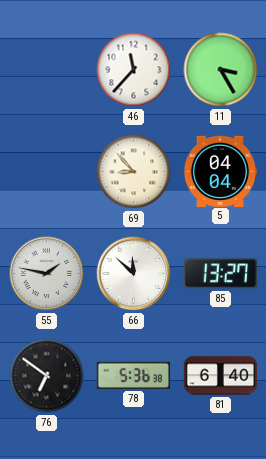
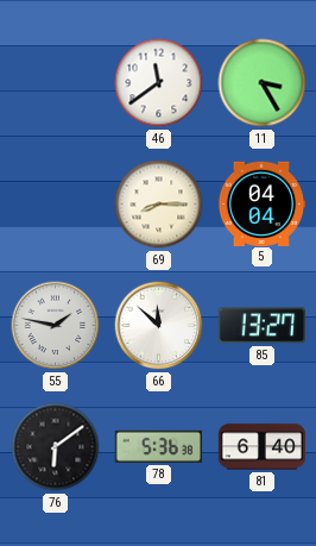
46: 11:37 -> 11:39
69: 8:53 -> 8:15
76: 6:51 -> 6:09
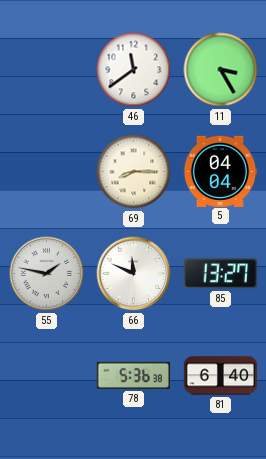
66: 11:52 -> 11:49
76: 6:09 -> none
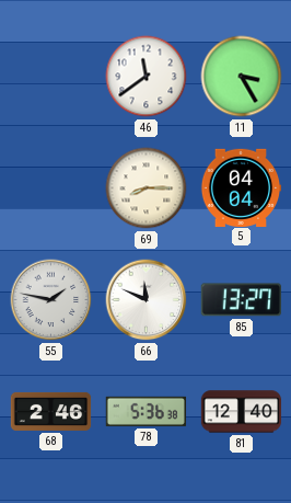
68: none -> 2:46
81: 6:40 -> 12:40
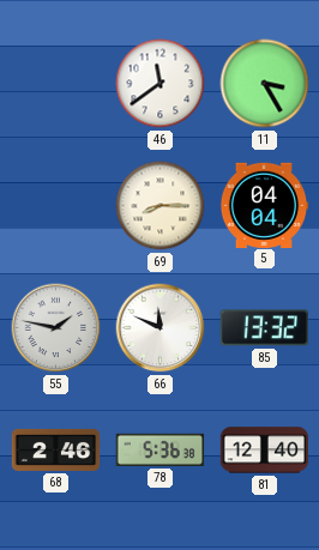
85: 13:27 -> 13:32
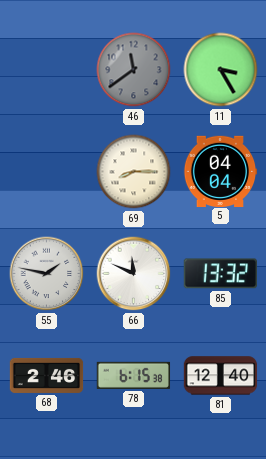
46 dial: white -> grey
78: 5:36 -> 6:15
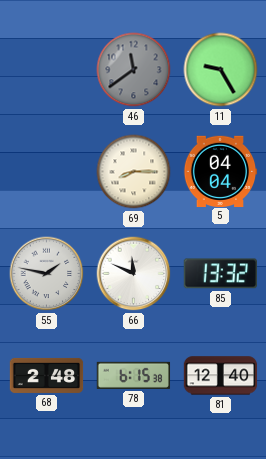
11: 3:25 -> 9:25
68: 2:46 -> 2:48
